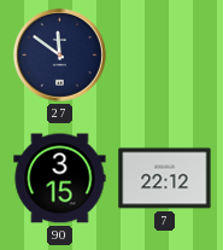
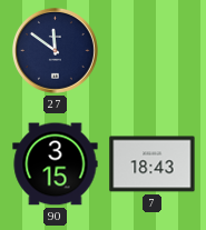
7: 22:12 -> 18:43
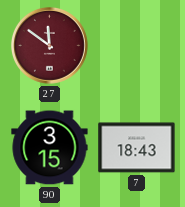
27 dial: navy -> burgundy
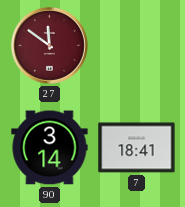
90: 3:15 -> 3:14
7: 18:43 -> 18:41
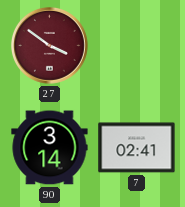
27: 11:51 -> 3:51
7: 18:41 -> 02:41
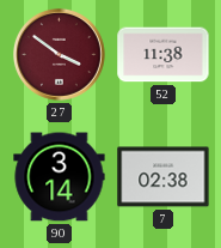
52: none -> 11:38
7: 02:41 -> 02:38
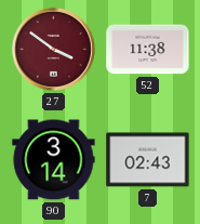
7: 02:38 -> 02:43
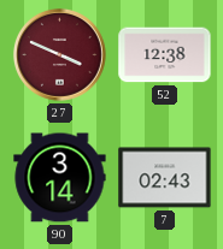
27: 3:51 -> 3:49
52: 11:38 -> 12:38
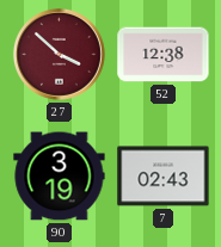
27: 3:49 -> 3:52
90: 3:14 -> 3:19
